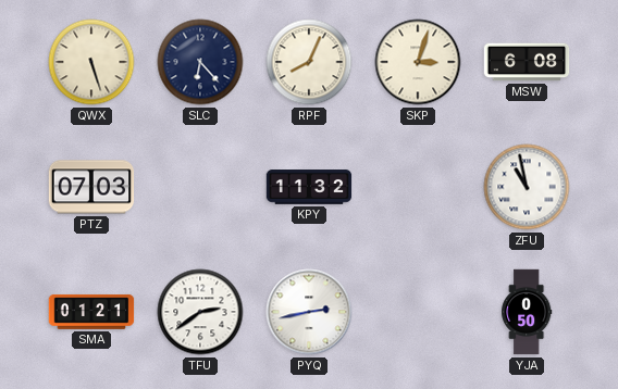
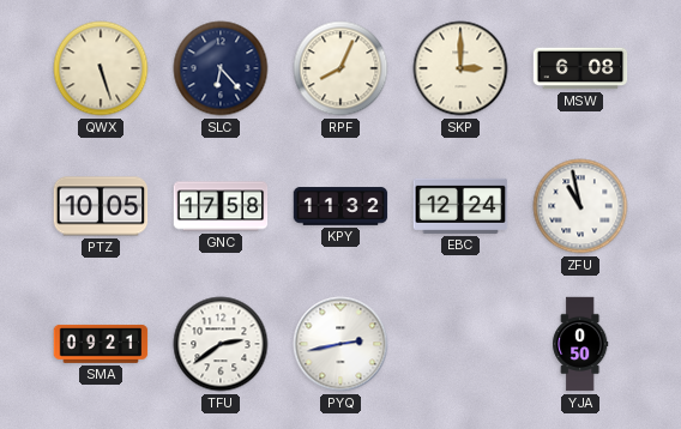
SKP: 3:03 -> 3:00
PTZ: 07:03 -> 10:05
GNC: none -> 17:58
EBC: none -> 12:24
SMA: 01:21 -> 09:21
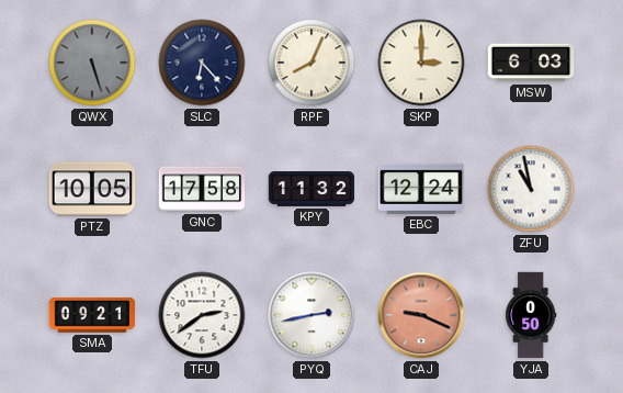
QWX dial: cream -> grey
MSW: 6:08 -> 6:03
CAJ: none -> 9:19
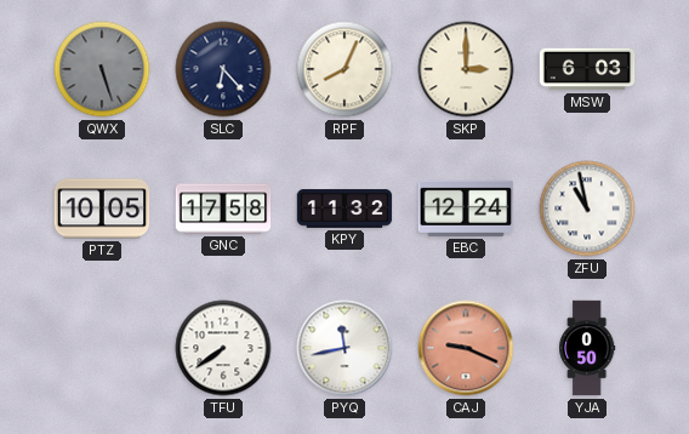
SMA: 09:21 -> none
TFU: 2:39 -> 7:39
PYQ: 2:43 -> 11:43
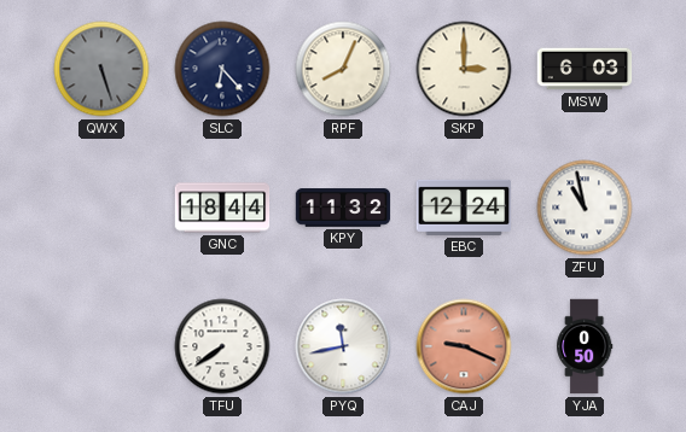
PTZ: 10:05 -> none
GNC: 17:58 -> 18:44
